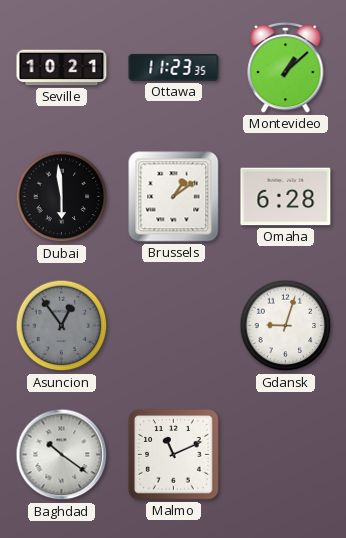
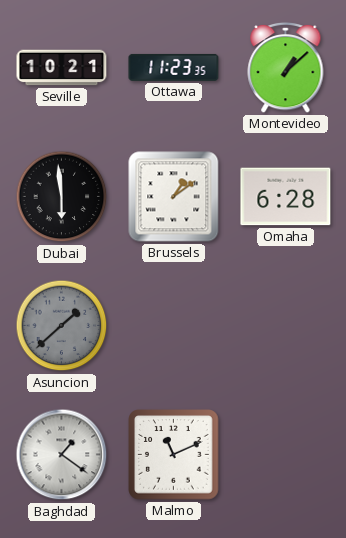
Asuncion: 12:54 -> 1:38
Gdansk: 9:03 -> none
Baghdad: 10:21 -> 1:21
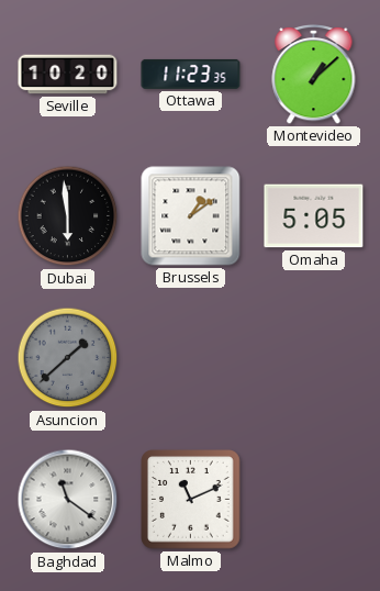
Seville: 10:21 -> 10:20
Omaha: 6:28 -> 5:05
Baghdad: 1:21 -> 11:21
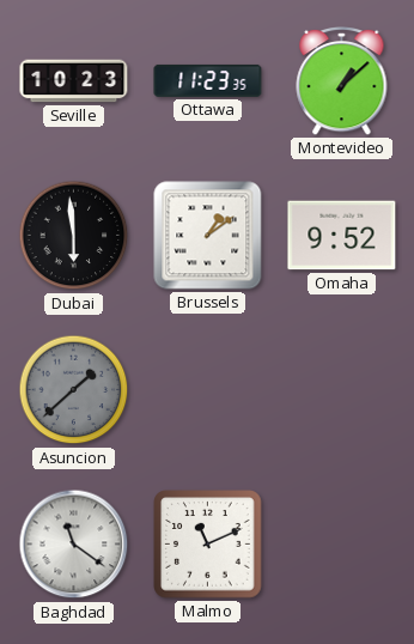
Seville: 10:20 -> 10:23
Omaha: 5:05 -> 9:52
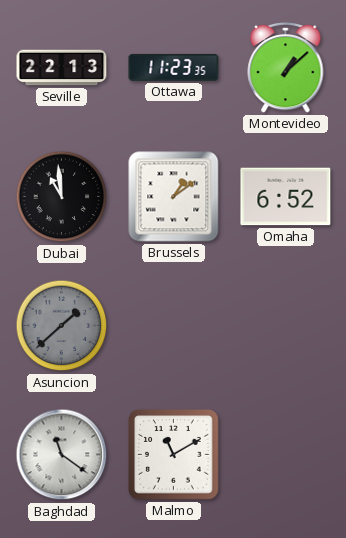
Seville: 10:23 -> 22:13
Dubai: 5:59 -> 10:59
Omaha: 9:52 -> 6:52
Malmo: 11:11 -> 11:10
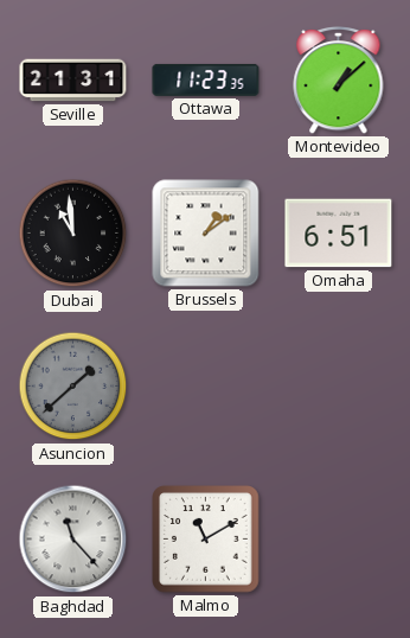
Seville: 22:13 -> 21:31
Omaha: 6:52 -> 6:51
Baghdad: 11:21 -> 11:23
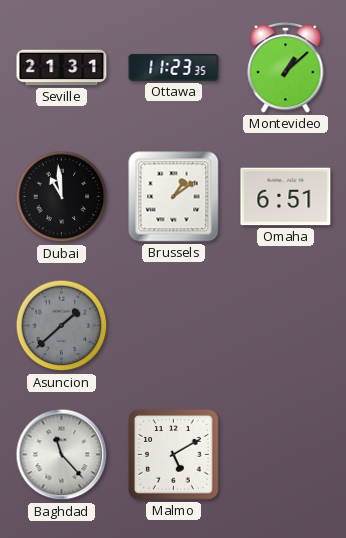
Malmo: 11:10 -> 5:10
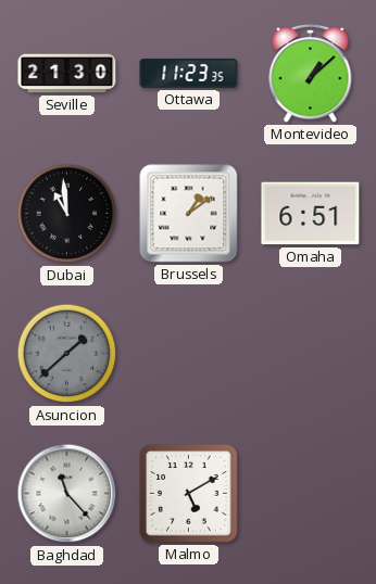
Seville: 21:31 -> 21:30
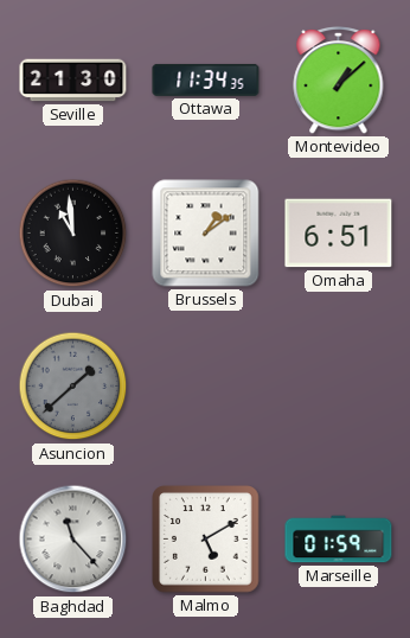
Ottawa: 11:23 -> 11:34
Marseille: none -> 01:59
